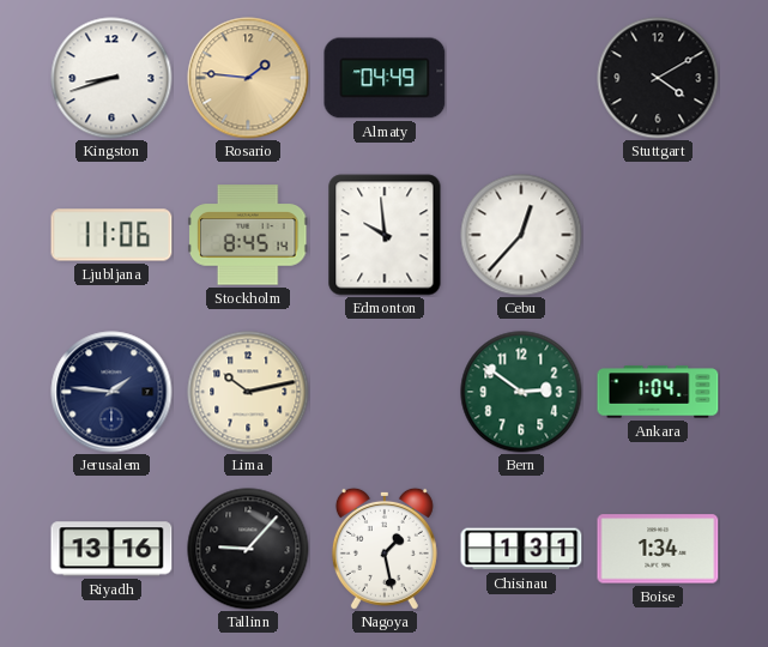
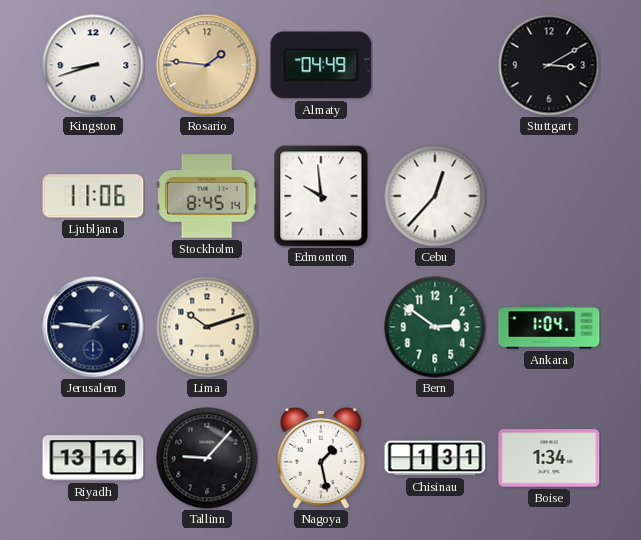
Stuttgart: 4:10 -> 3:10
Lima: 10:13 -> 10:12
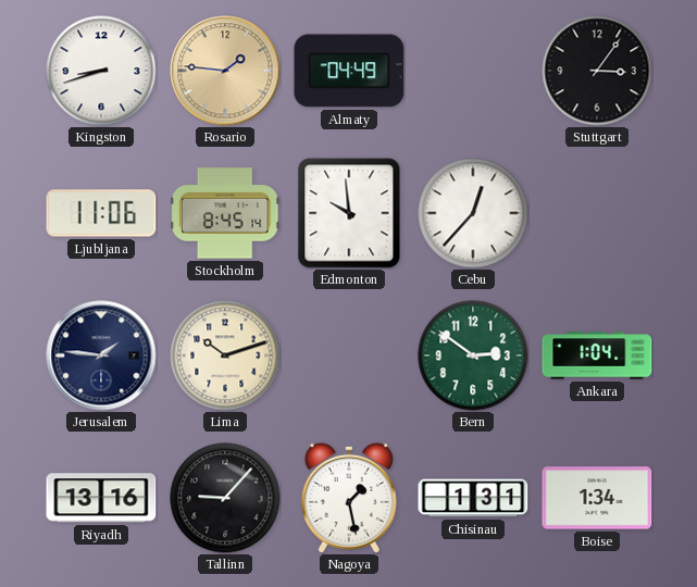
Stuttgart: 3:10 -> 3:06
